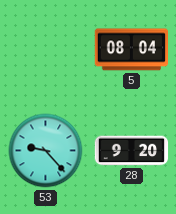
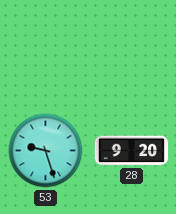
5: 08:04 -> none
53: 9:23 -> 9:27
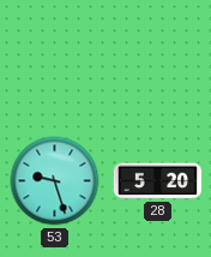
28: 9:20 -> 5:20
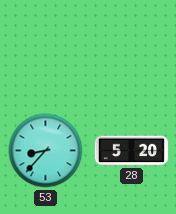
53: 9:27 -> 8:37
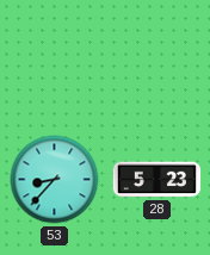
28: 5:20 -> 5:23
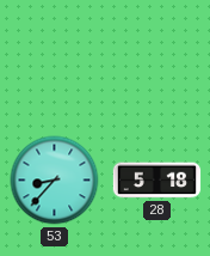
28: 5:23 -> 5:18
